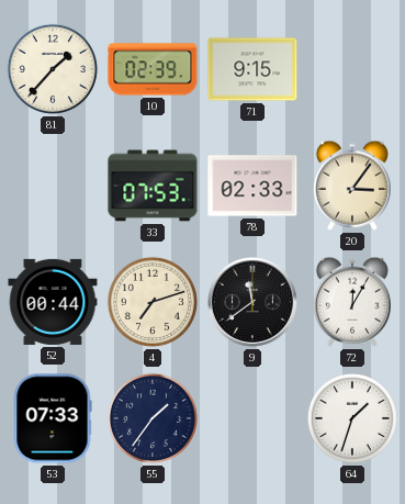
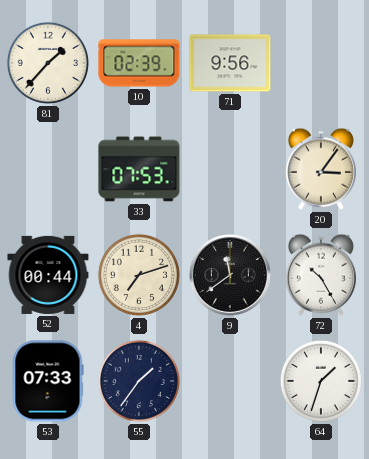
71: 9:15 -> 9:56
78: 02:33 -> none
72: 12:05 -> 10:25
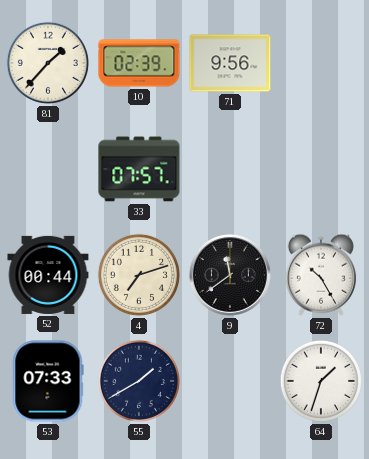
33: 07:53 -> 07:57
20: 3:06 -> none
55: 1:36 -> 1:40
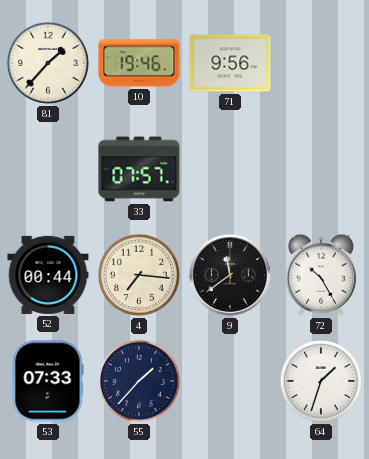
10: 02:39 -> 19:46
4: 7:12 -> 7:16
55: 1:40 -> 1:37
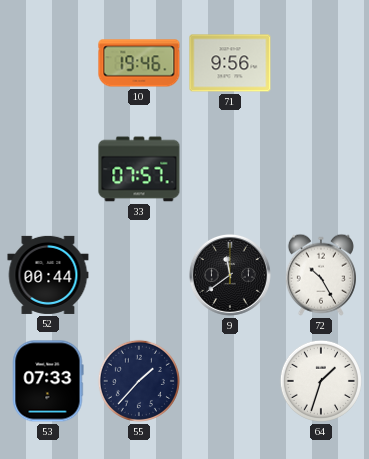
81: 1:37 -> none
4: 7:16 -> none
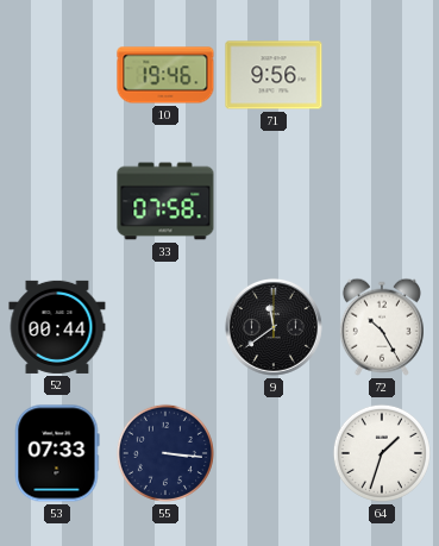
33: 07:57 -> 07:58
55: 1:37 -> 3:16
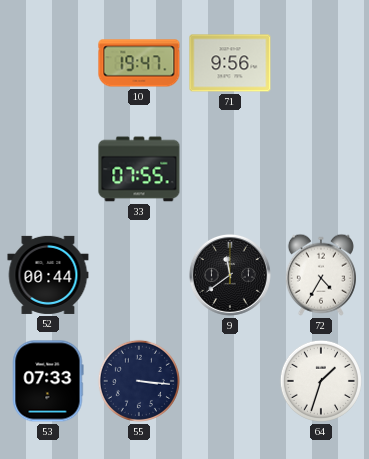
10: 19:46 -> 19:47
33: 07:58 -> 07:55
72: 10:25 -> 4:35
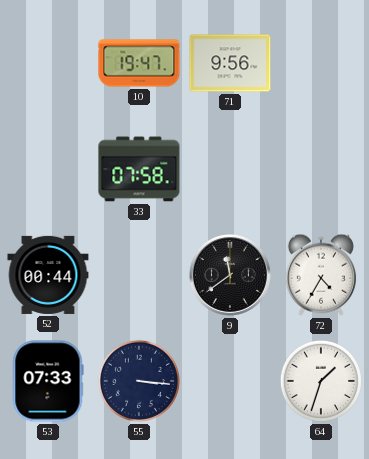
33: 07:55 -> 07:58
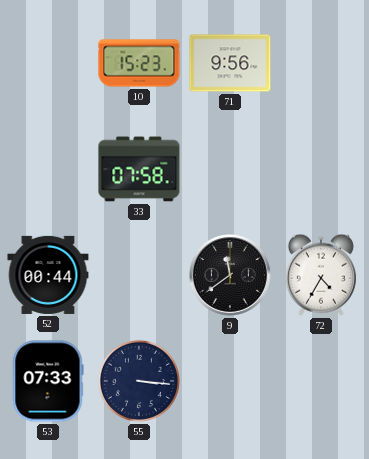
10: 19:47 -> 15:23
64: 1:33 -> none
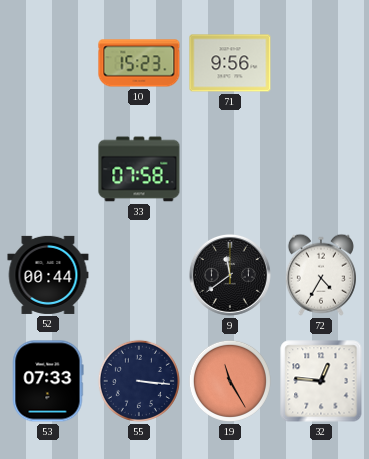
19: none -> 11:25
32: none -> 12:46
